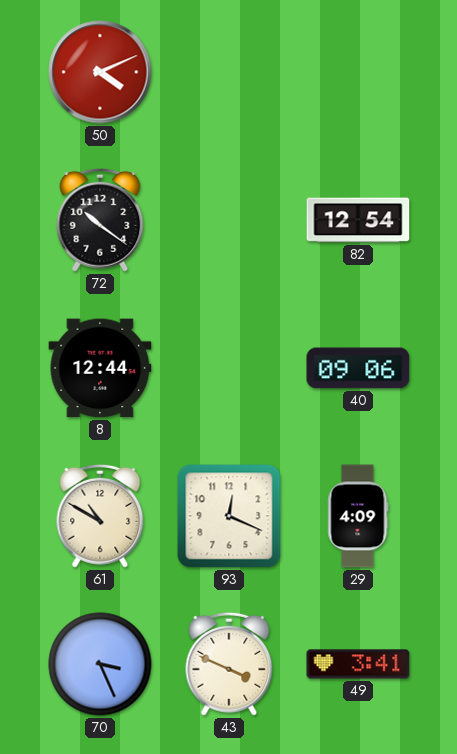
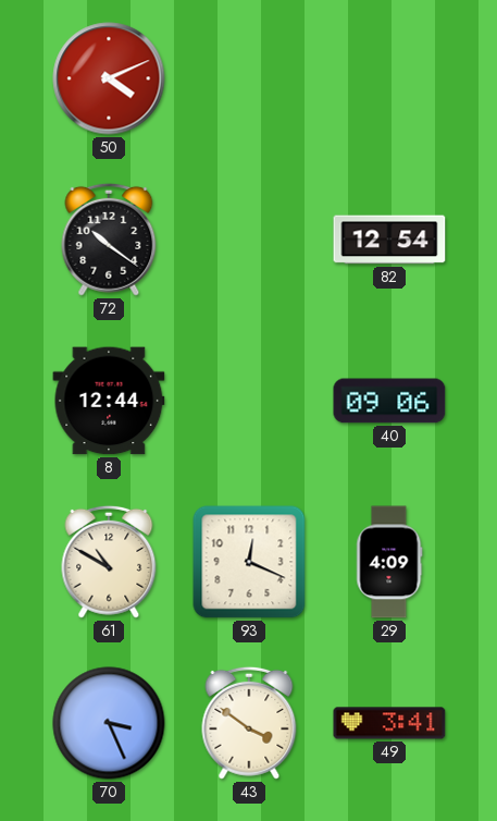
43: 3:49 -> 3:51
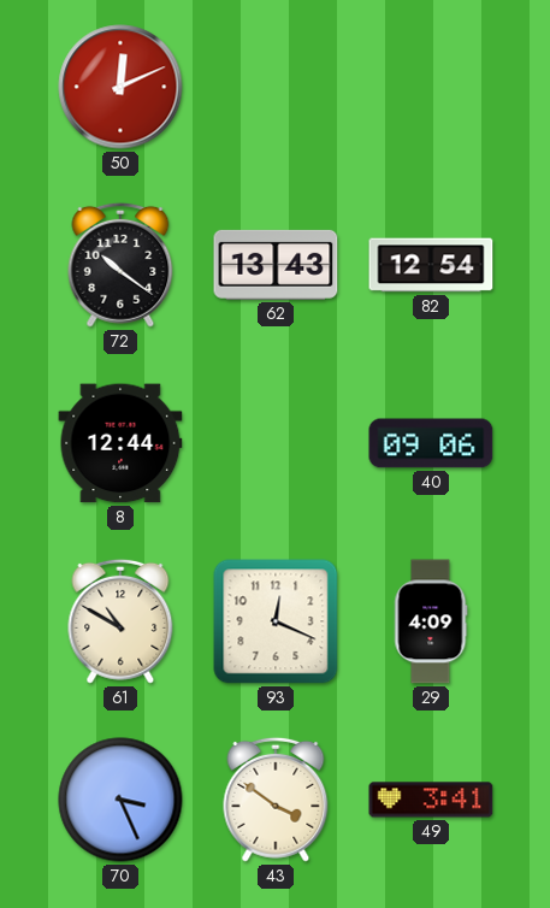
50: 4:11 -> 12:11
62: none -> 13:43
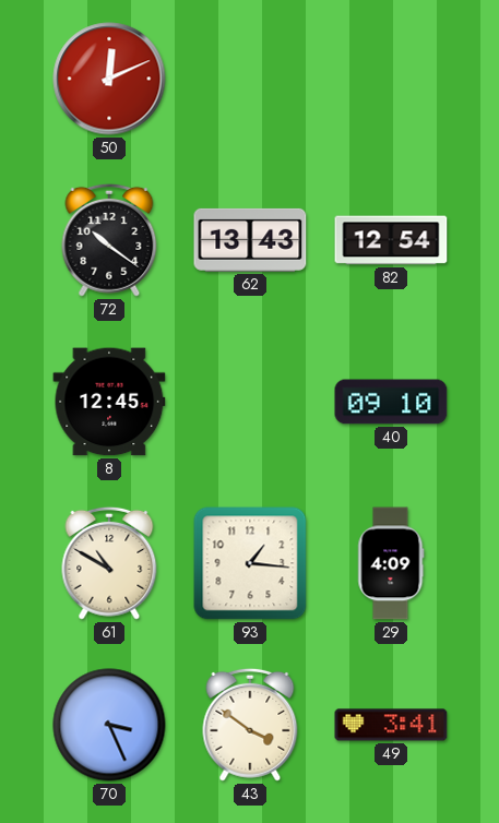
8: 12:44 -> 12:45
40: 09:06 -> 09:10
93: 12:19 -> 1:16
